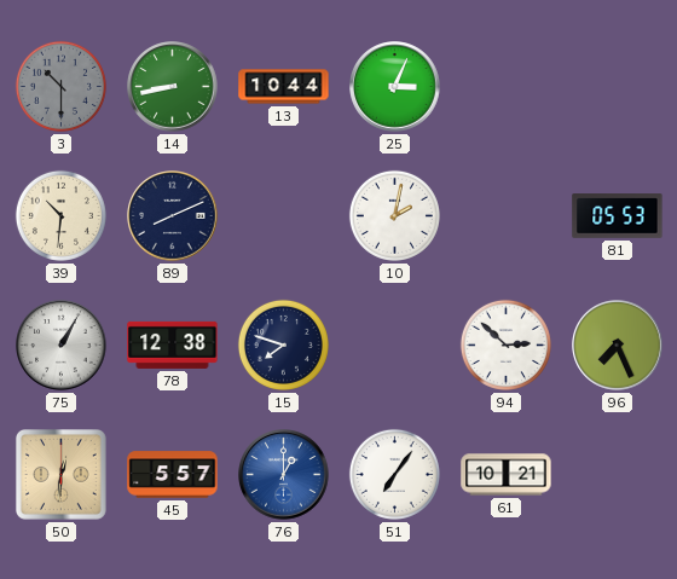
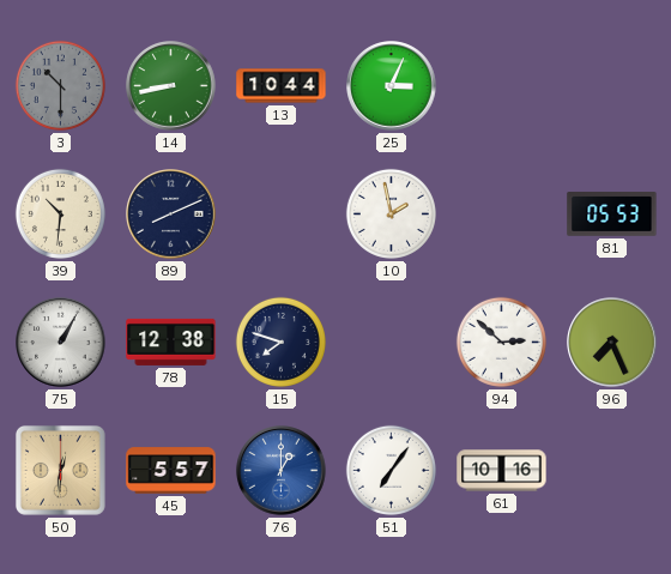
10: 2:02 -> 1:58
61: 10:21 -> 10:16
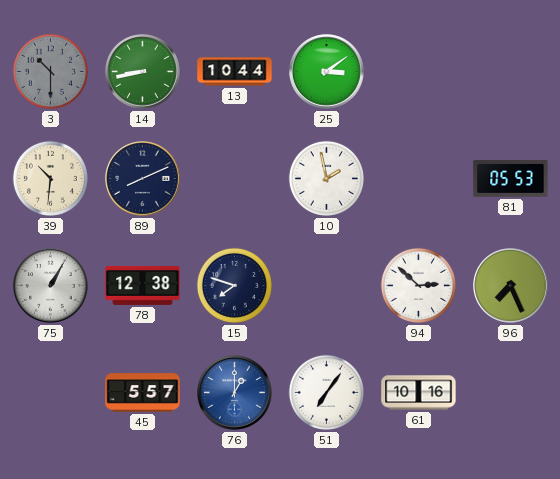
25: 3:04 -> 3:09
50: 12:31 -> none
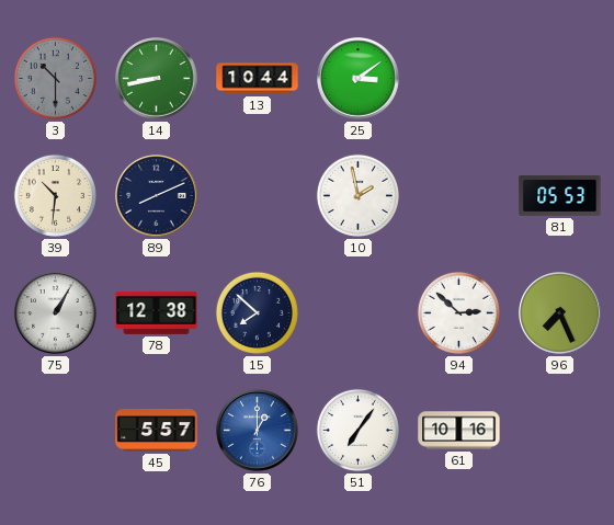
15: 7:48 -> 7:52
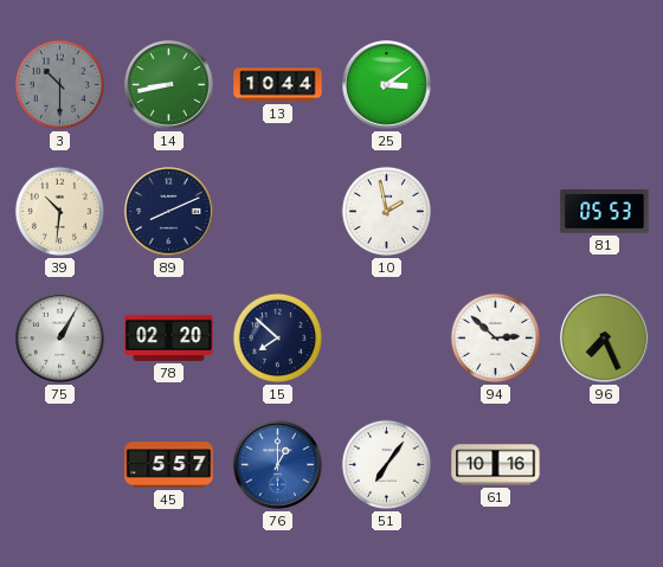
78: 12:38 -> 02:20
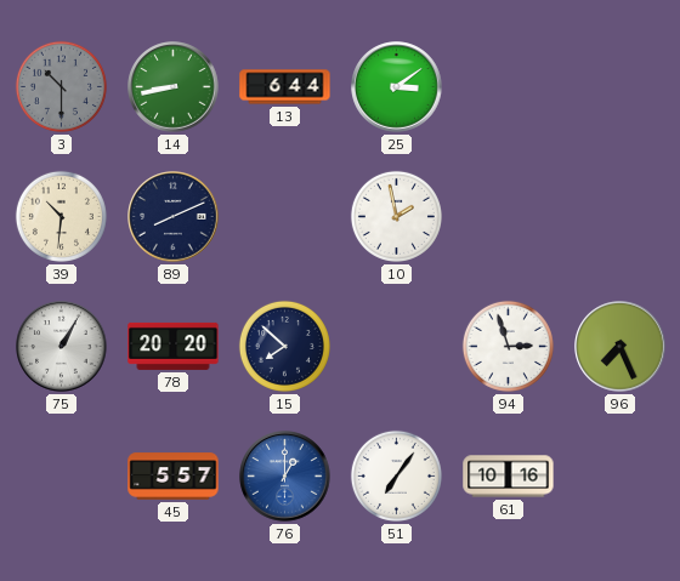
13: 10:44 -> 6:44
81: 05:53 -> none
78: 02:20 -> 20:20
94: 2:52 -> 2:57
